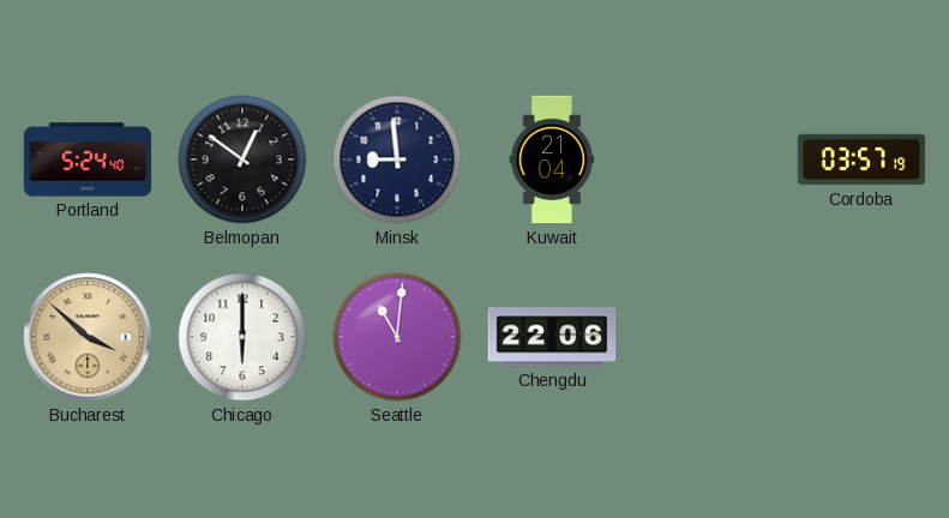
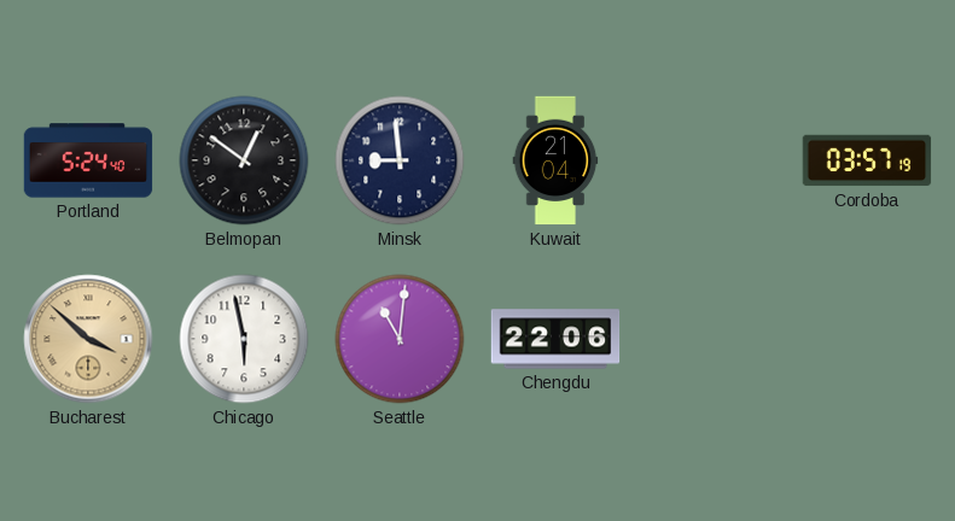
Chicago: 6:00 -> 5:58
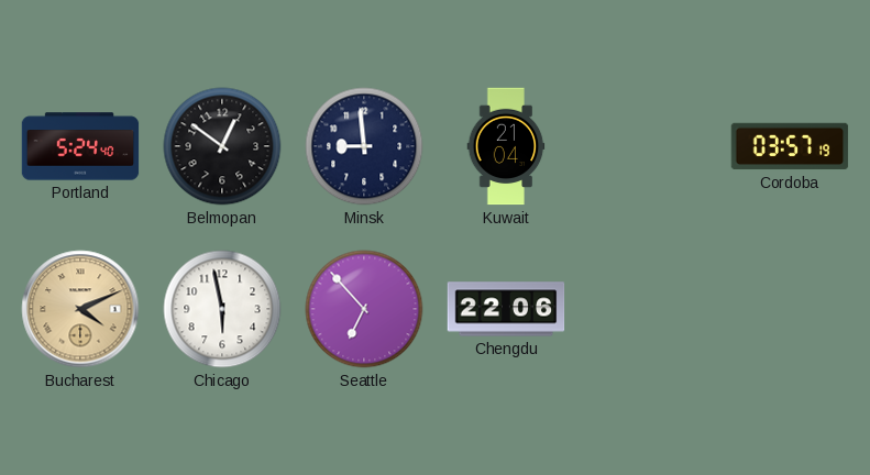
Bucharest: 3:52 -> 4:11
Seattle: 11:01 -> 6:53
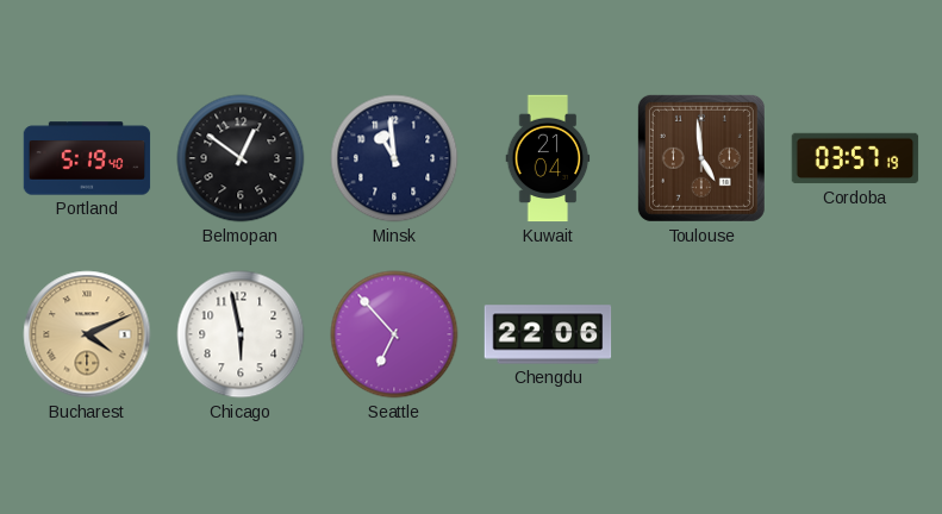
Portland: 5:24 -> 5:19
Minsk: 8:59 -> 10:59
Toulouse: none -> 4:59
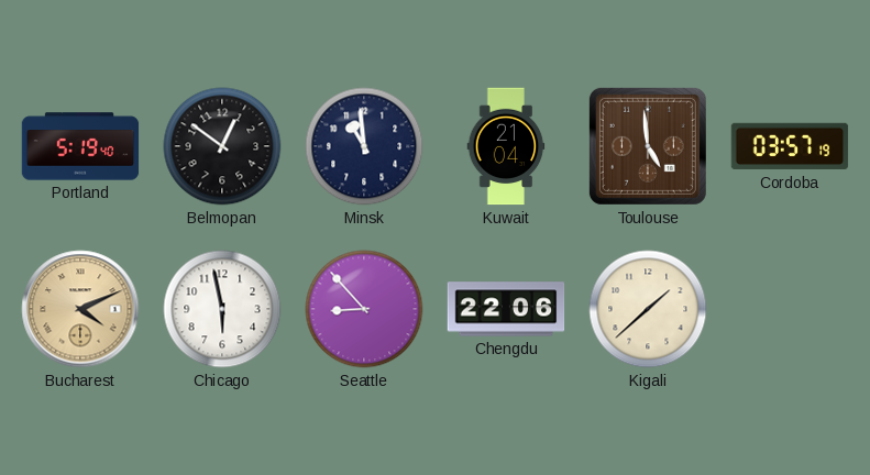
Seattle: 6:53 -> 8:53
Kigali: none -> 1:38
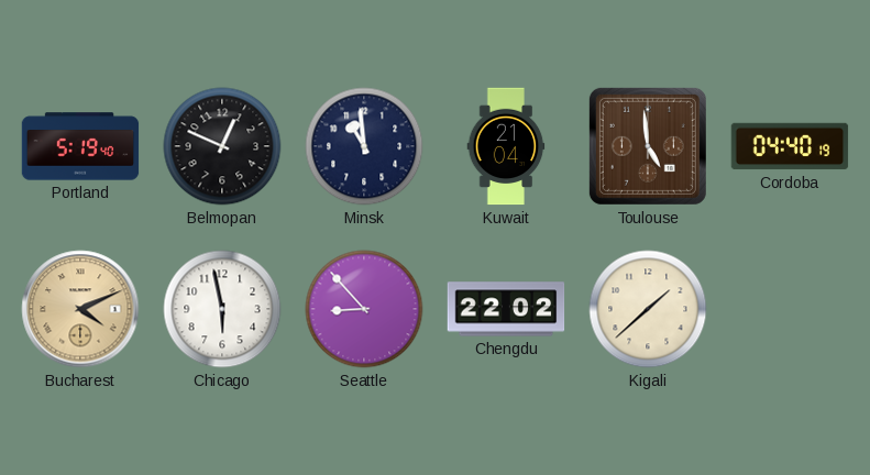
Belmopan: 12:51 -> 12:49
Cordoba: 03:57 -> 04:40
Chengdu: 22:06 -> 22:02
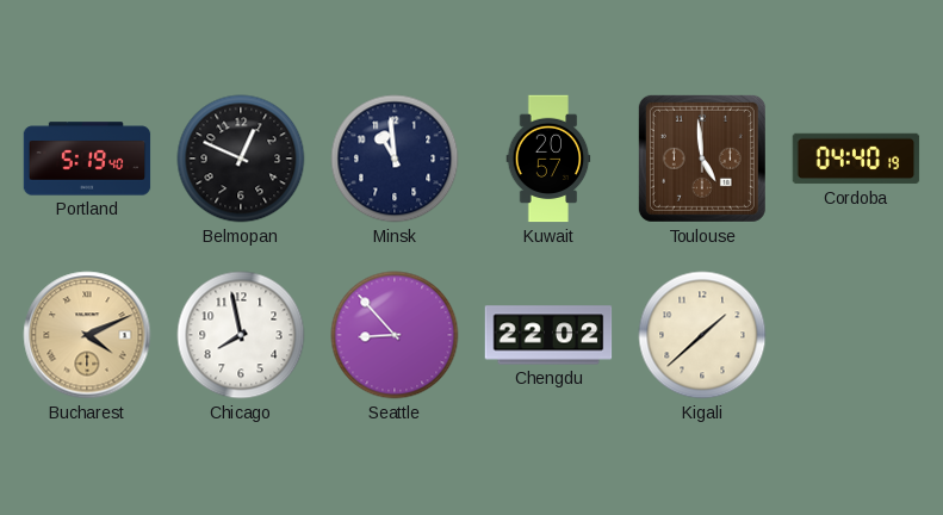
Kuwait: 21:04 -> 20:57
Chicago: 5:58 -> 7:58
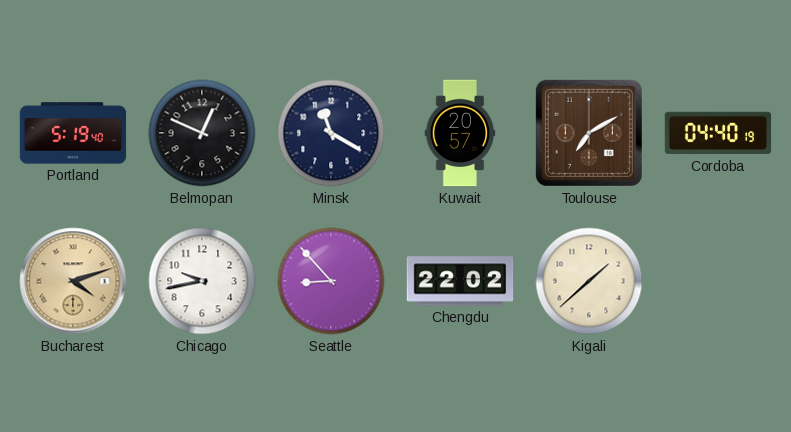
Minsk: 10:59 -> 11:20
Toulouse: 4:59 -> 7:10
Bucharest: 4:11 -> 4:12
Chicago: 7:58 -> 9:43
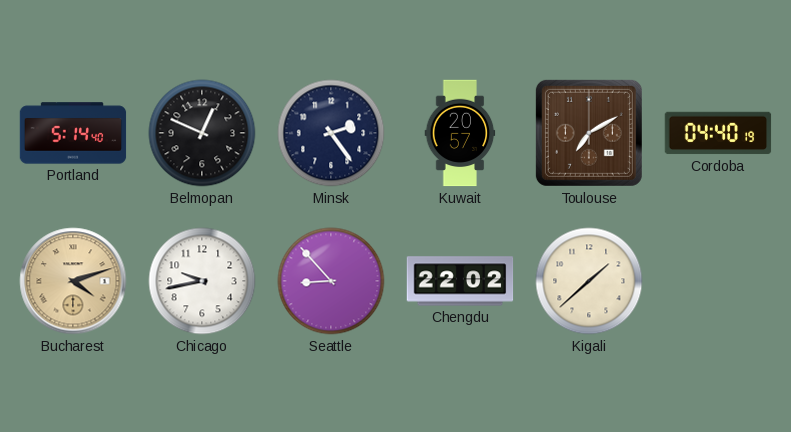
Portland: 5:19 -> 5:14
Minsk: 11:20 -> 2:24
